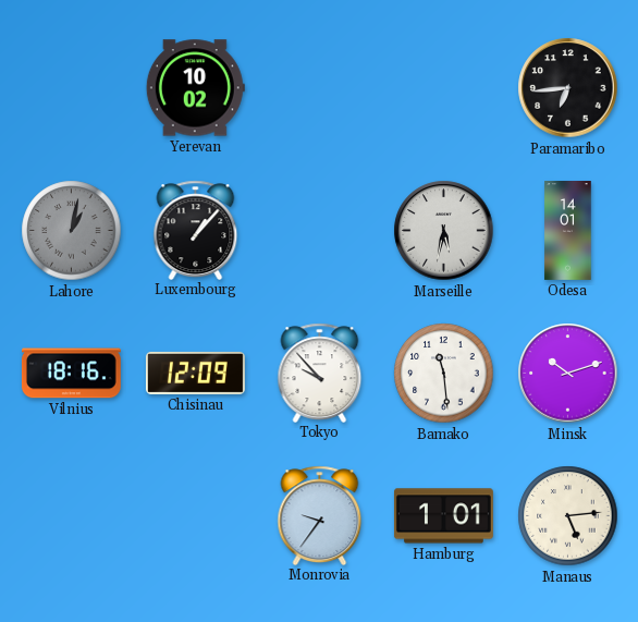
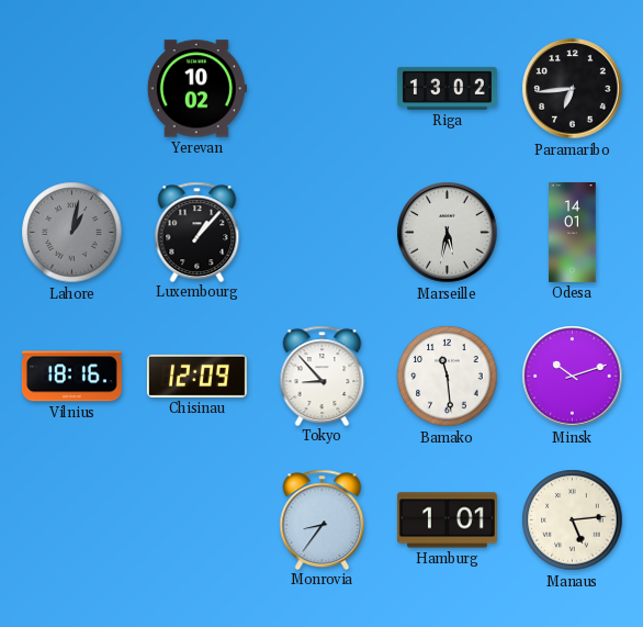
Riga: none -> 13:02
Tokyo: 9:53 -> 8:53
Monrovia: 9:36 -> 8:36
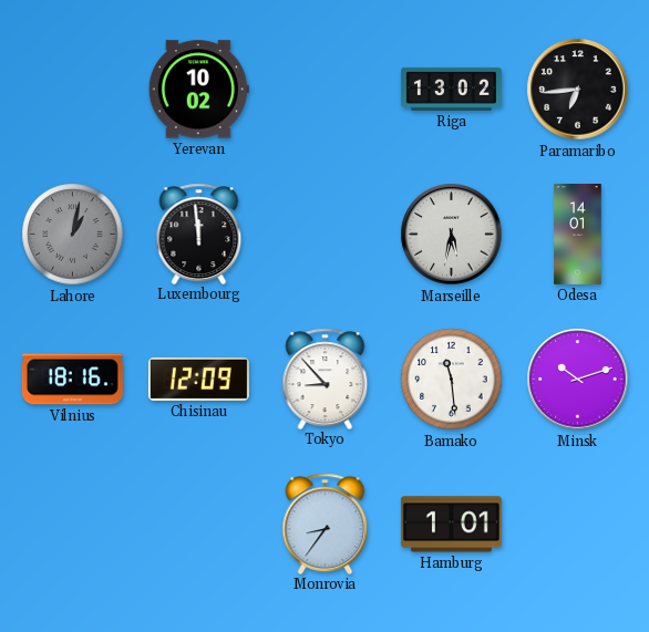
Luxembourg: 1:07 -> 11:59
Manaus: 5:14 -> none
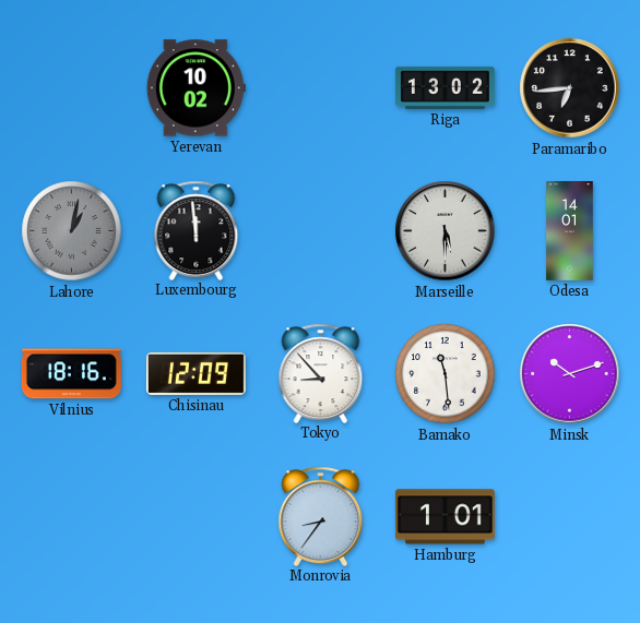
Marseille: 5:32 -> 5:30
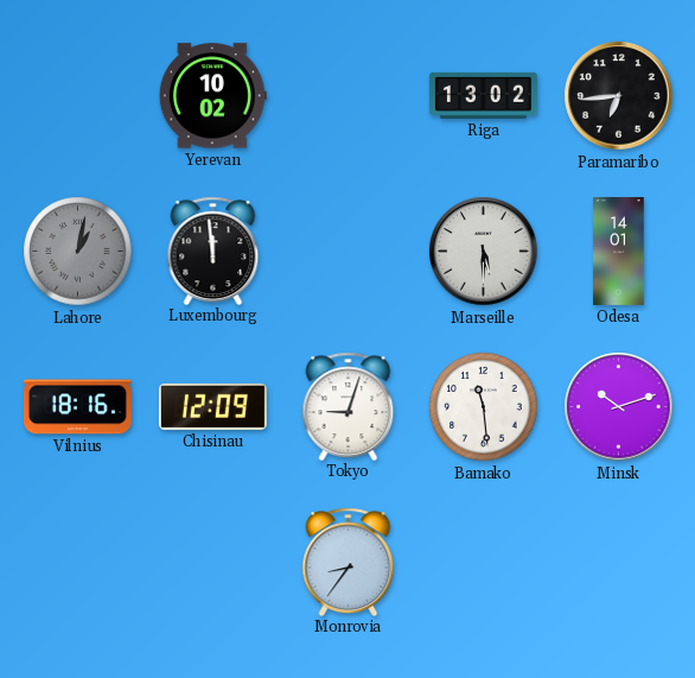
Tokyo: 8:53 -> 9:03
Hamburg: 1:01 -> none
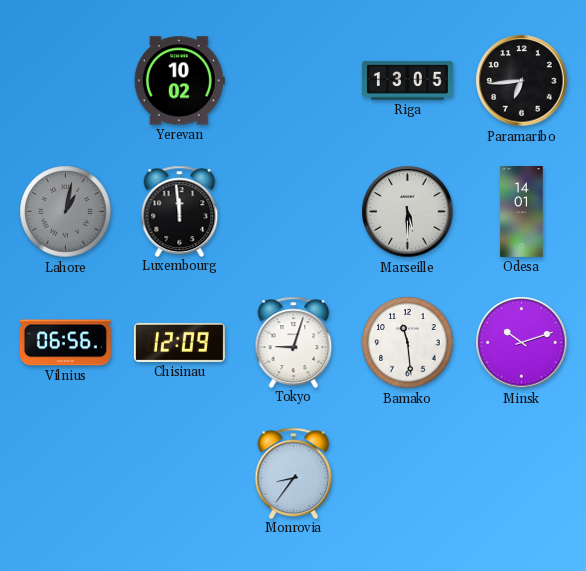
Riga: 13:02 -> 13:05
Vilnius: 18:16 -> 06:56
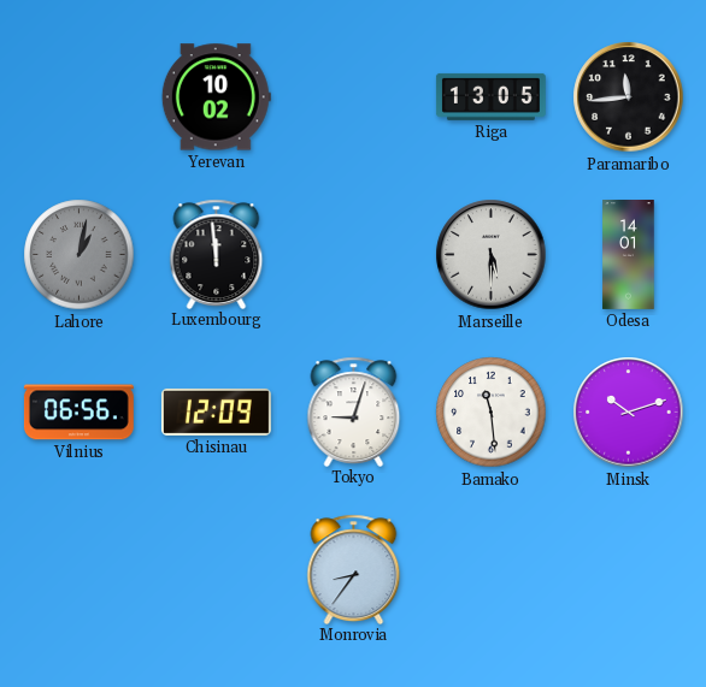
Paramaribo: 6:44 -> 11:44
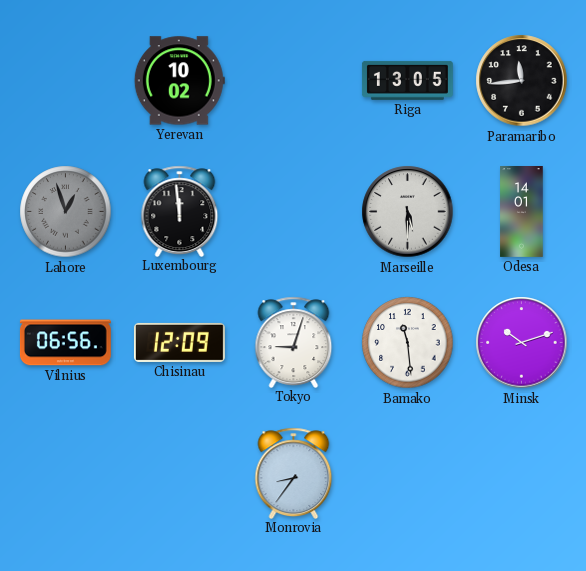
Lahore: 1:02 -> 12:57
